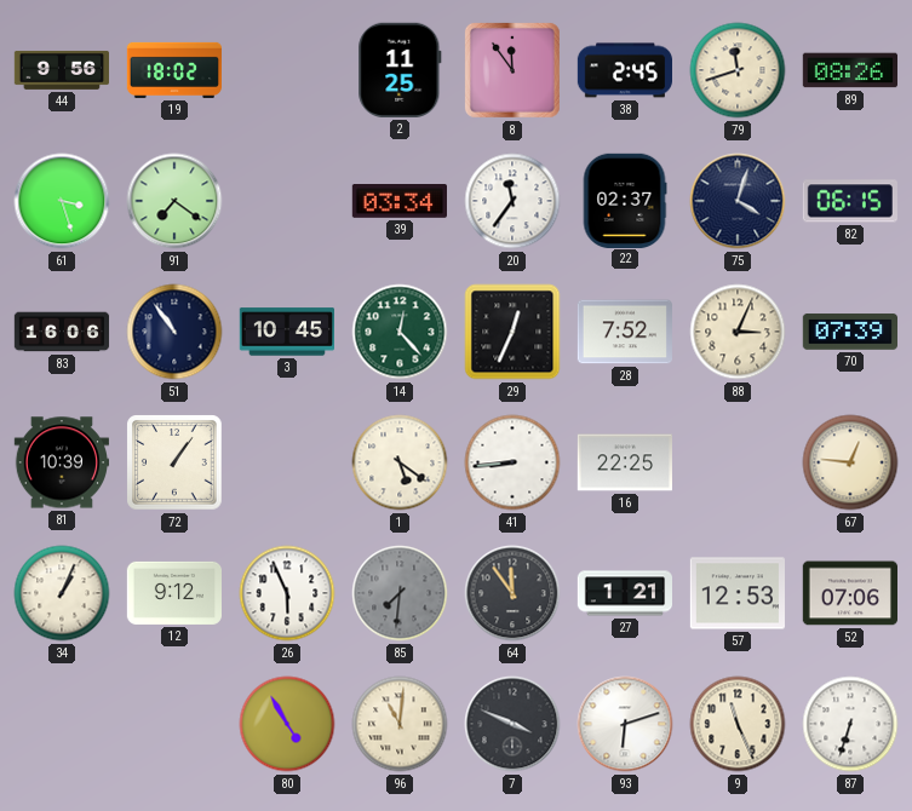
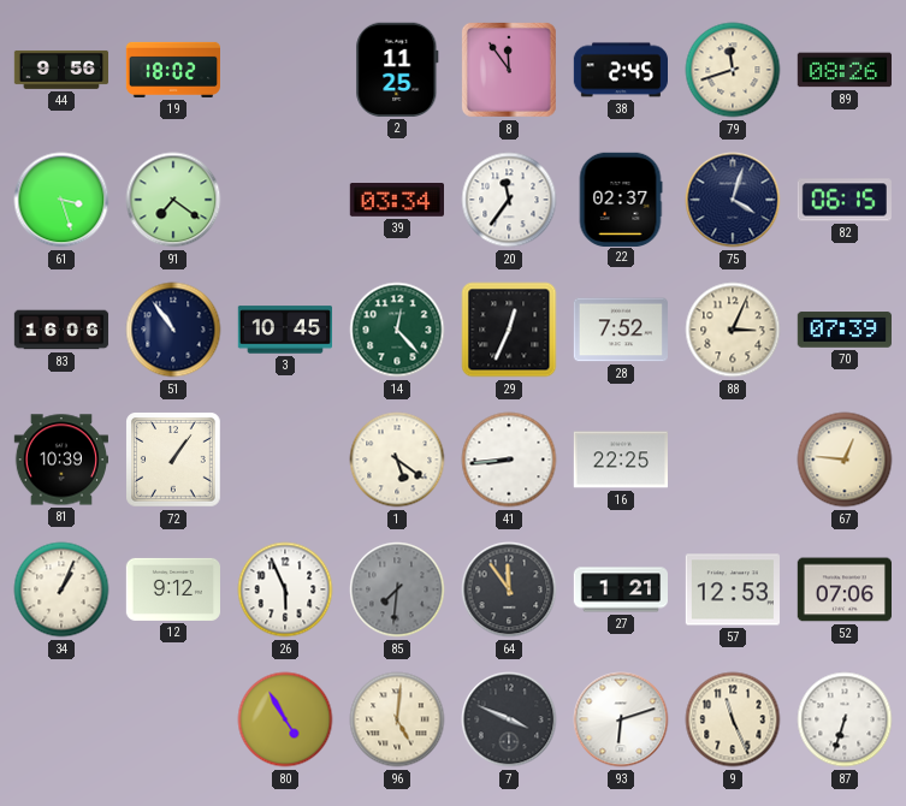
96: 11:01 -> 5:01
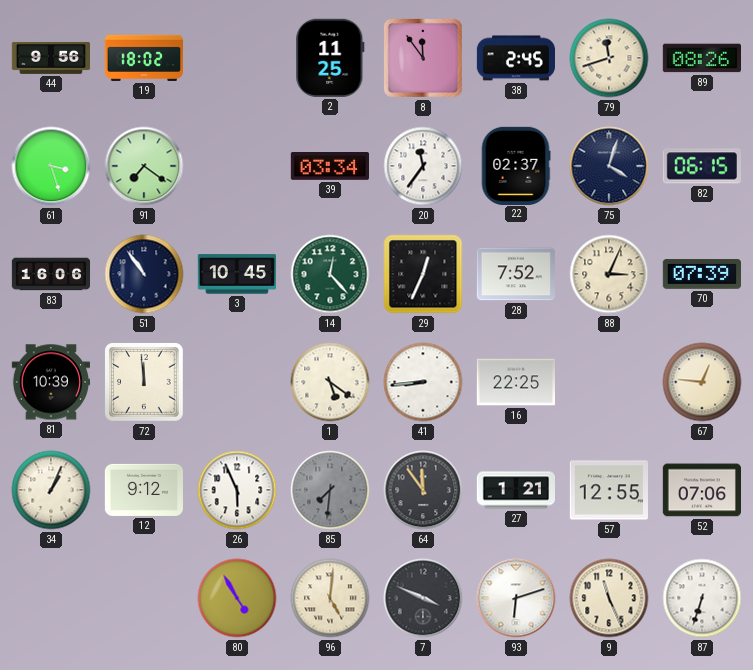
72: 1:06 -> 11:59
57: 12:53 -> 12:55
